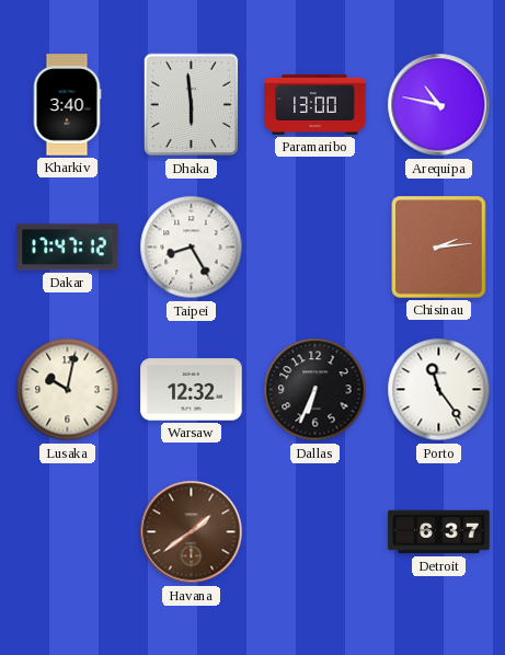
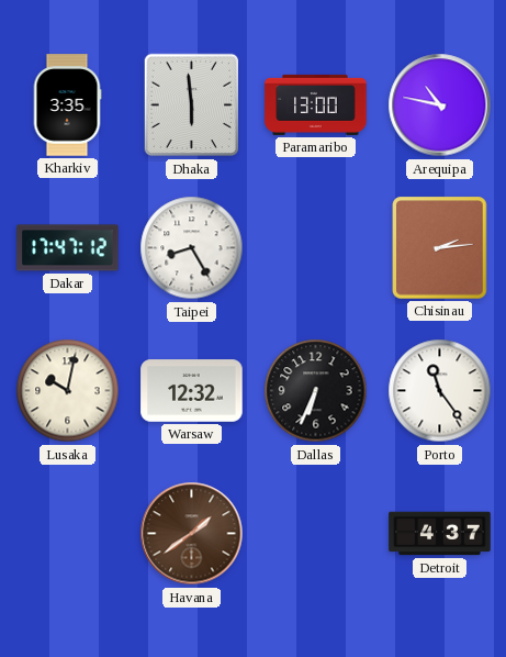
Kharkiv: 3:40 -> 3:35
Detroit: 6:37 -> 4:37
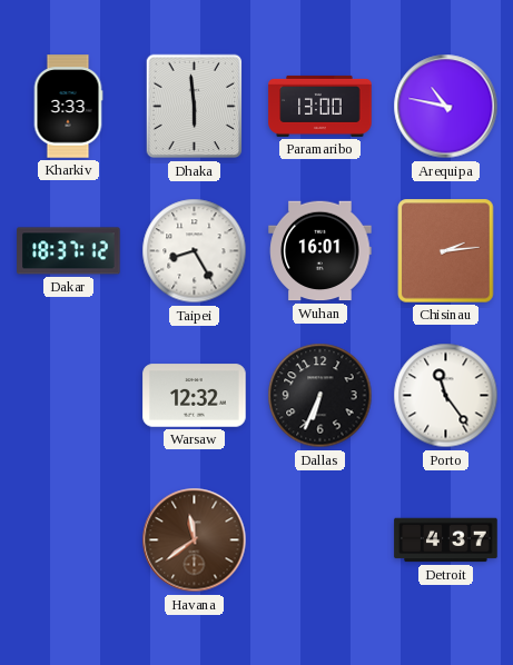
Kharkiv: 3:35 -> 3:33
Dakar: 17:47 -> 18:37
Wuhan: none -> 16:01
Lusaka: 10:02 -> none
Havana: 1:39 -> 11:39
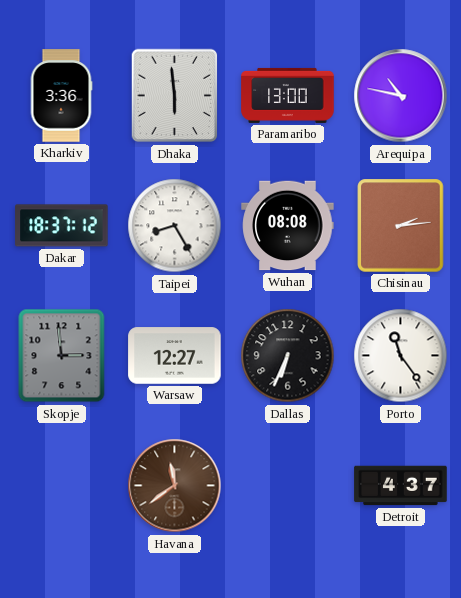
Kharkiv: 3:33 -> 3:36
Wuhan: 16:01 -> 08:08
Skopje: none -> 2:59
Warsaw: 12:32 -> 12:27
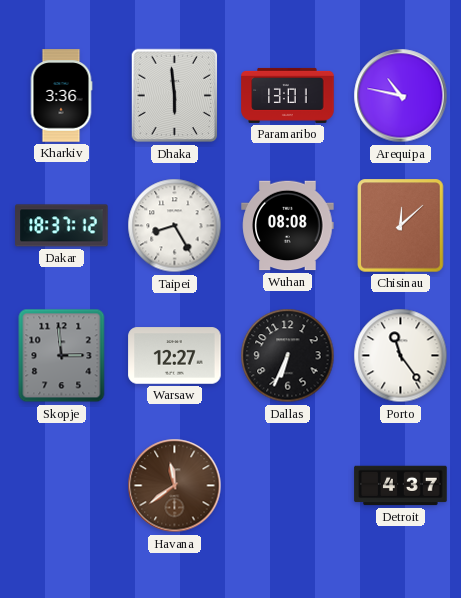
Paramaribo: 13:00 -> 13:01
Chisinau: 2:14 -> 12:08
